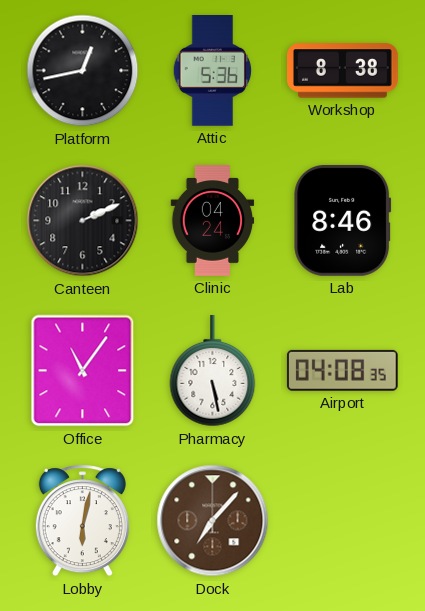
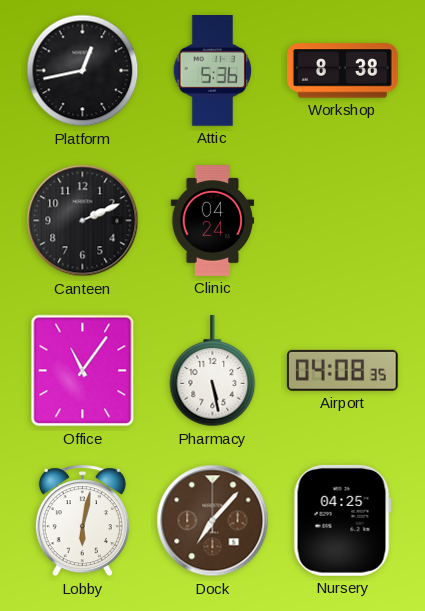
Lab: 8:46 -> none
Nursery: none -> 04:25
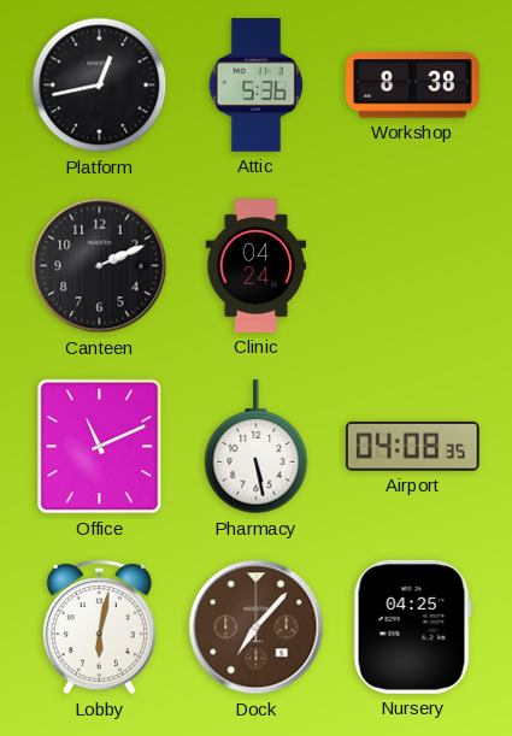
Office: 11:06 -> 11:11
